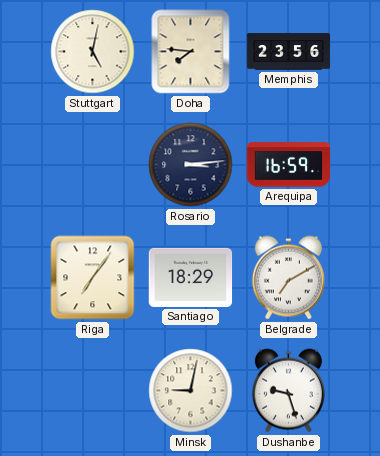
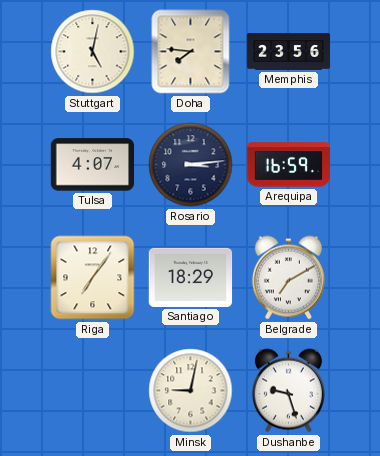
Tulsa: none -> 4:07
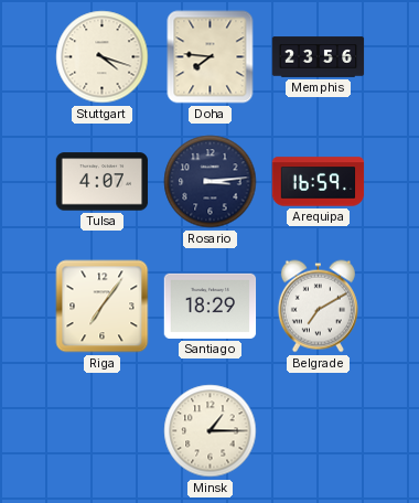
Stuttgart: 5:02 -> 4:18
Minsk: 9:02 -> 1:15
Dushanbe: 9:27 -> none
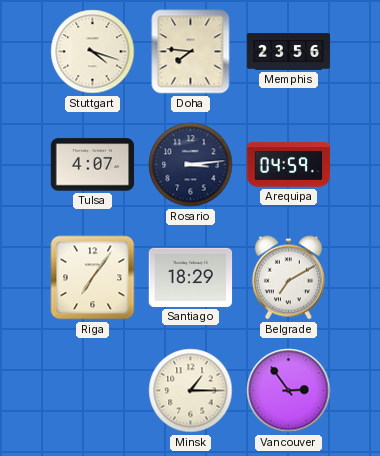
Arequipa: 16:59 -> 04:59
Vancouver: none -> 2:54
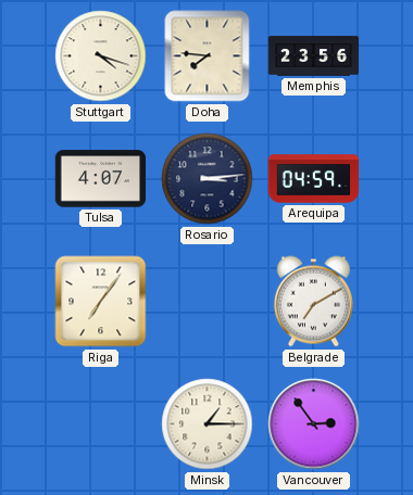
Santiago: 18:29 -> none
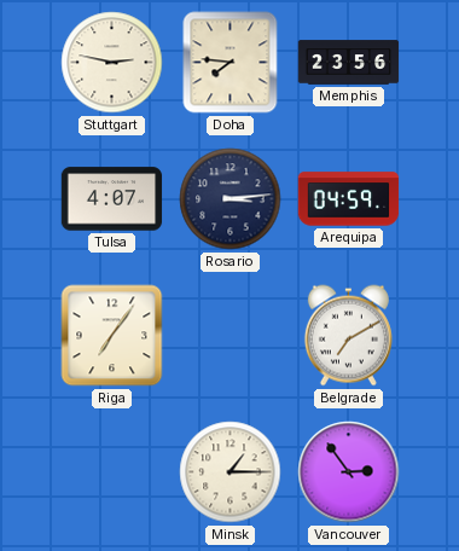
Stuttgart: 4:18 -> 2:47
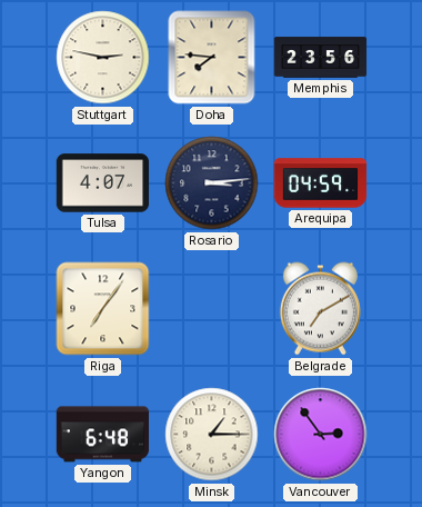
Yangon: none -> 6:48
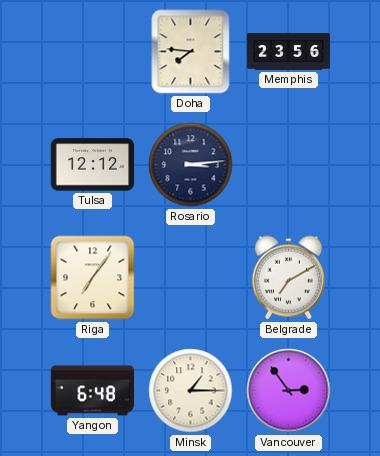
Stuttgart: 2:47 -> none
Tulsa: 4:07 -> 12:12
Arequipa: 04:59 -> none
